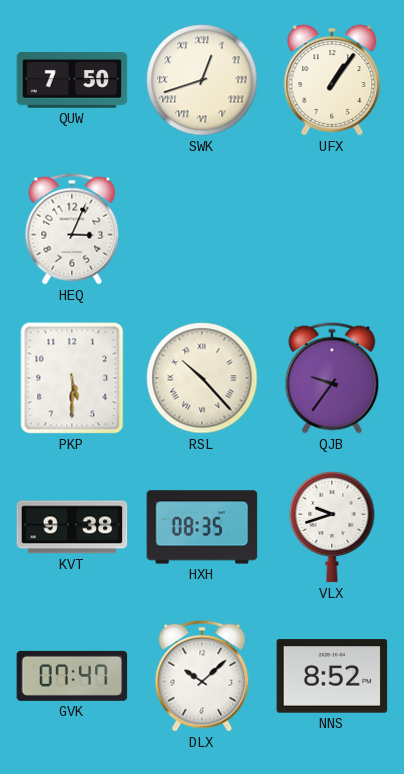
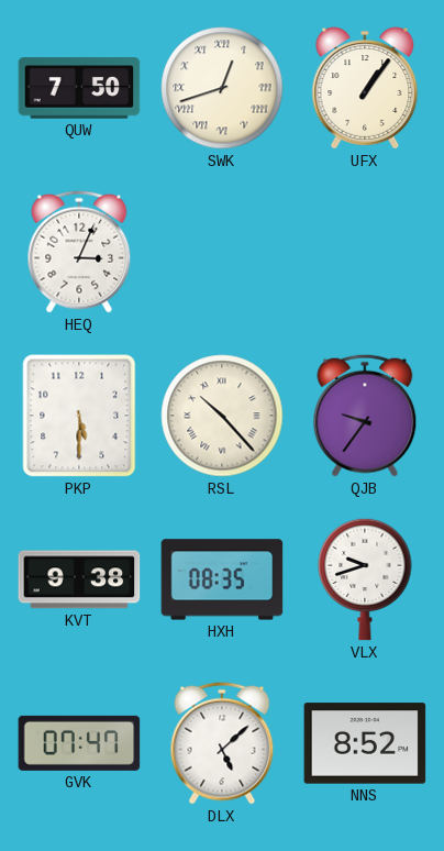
DLX: 10:08 -> 5:08
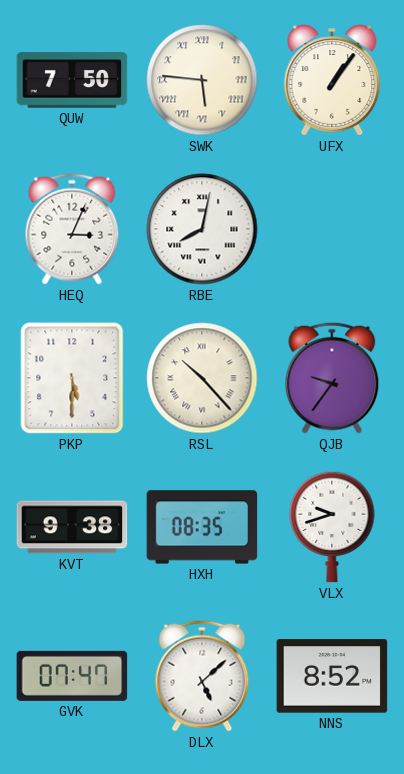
SWK: 12:42 -> 5:46
RBE: none -> 8:02
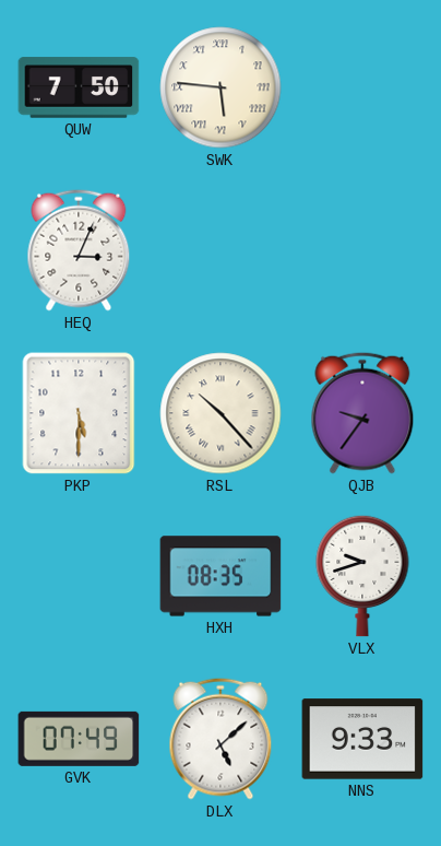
UFX: 1:06 -> none
RBE: 8:02 -> none
KVT: 9:38 -> none
GVK: 07:47 -> 07:49
NNS: 8:52 -> 9:33
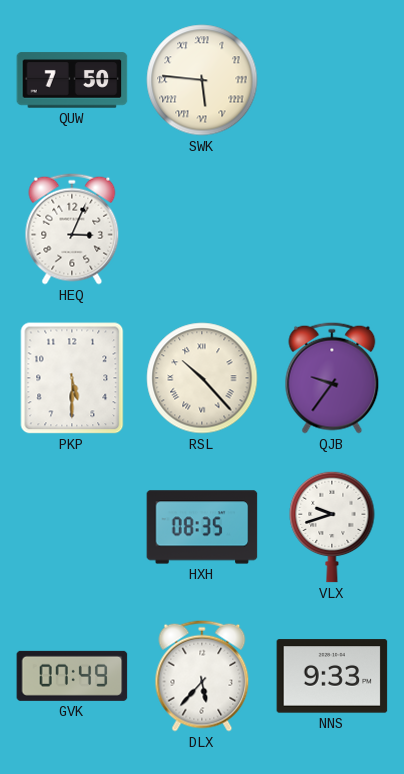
DLX: 5:08 -> 5:37
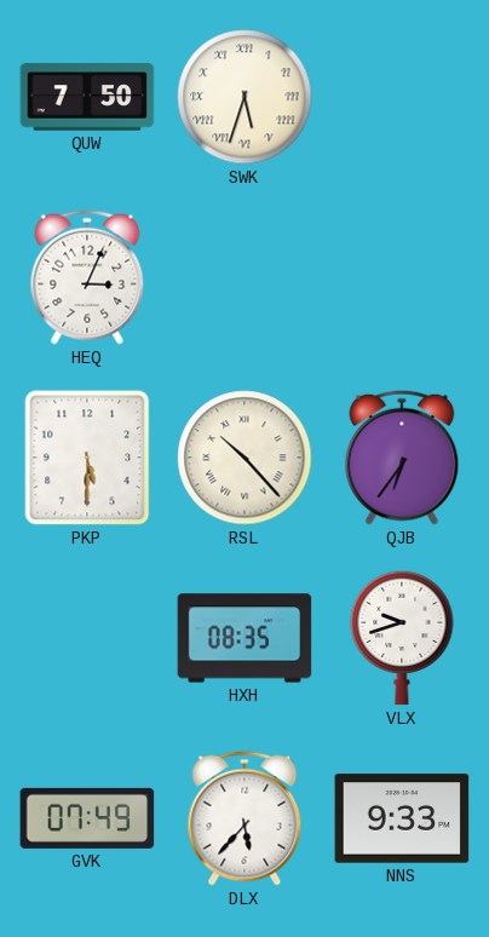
SWK: 5:46 -> 5:33
QJB: 9:36 -> 6:36
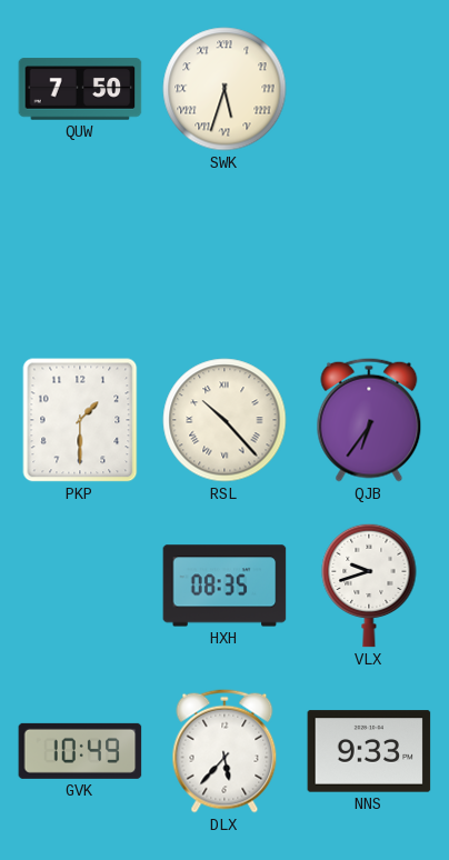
HEQ: 3:04 -> none
PKP: 5:30 -> 1:30
GVK: 07:49 -> 10:49
